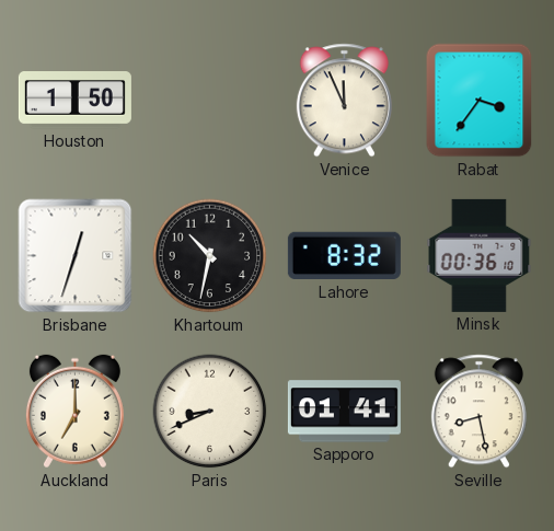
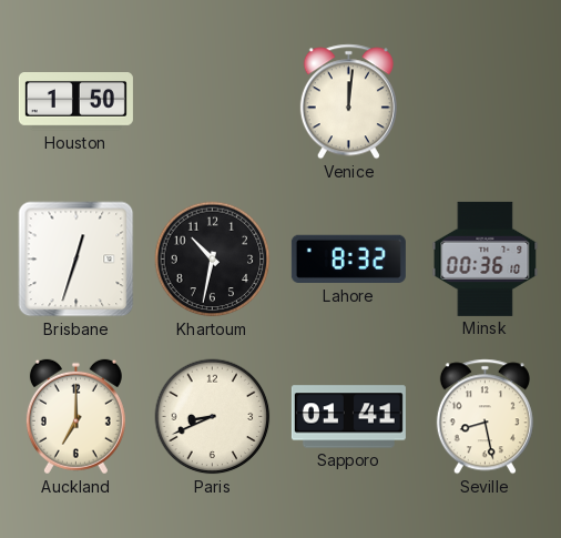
Venice: 11:56 -> 12:01
Rabat: 3:36 -> none
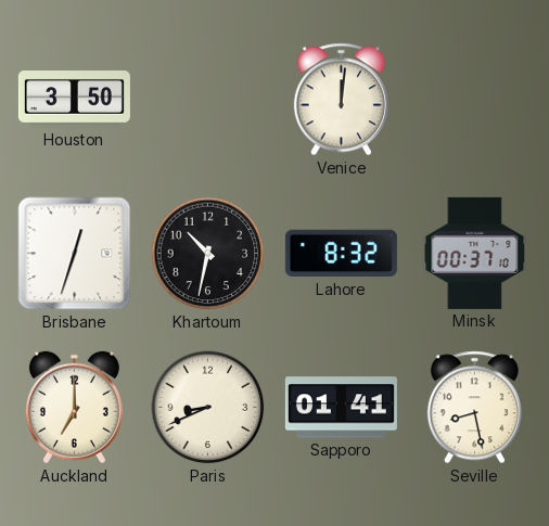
Houston: 1:50 -> 3:50
Minsk: 00:36 -> 00:37
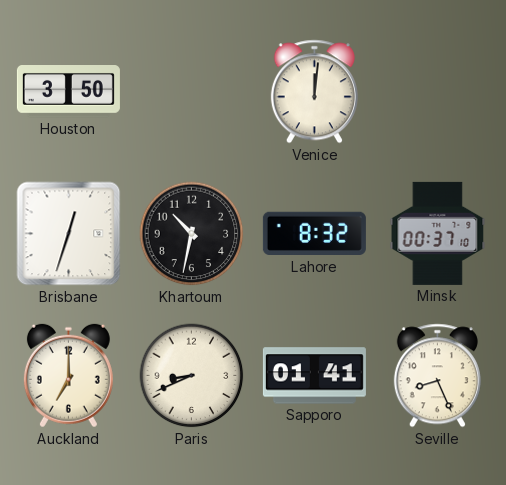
Seville: 8:28 -> 8:26
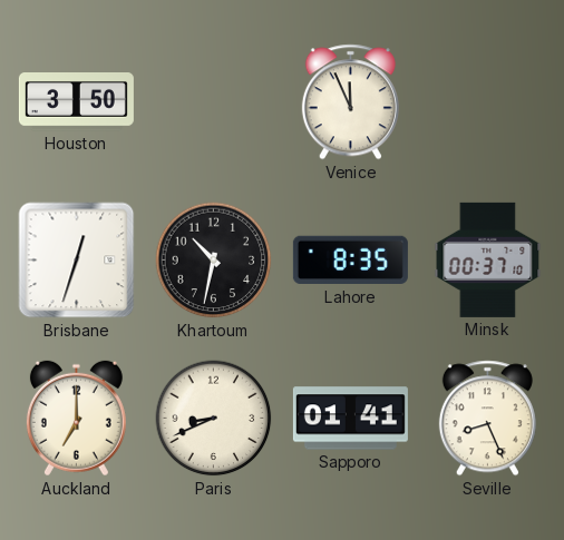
Venice: 12:01 -> 11:56
Lahore: 8:32 -> 8:35
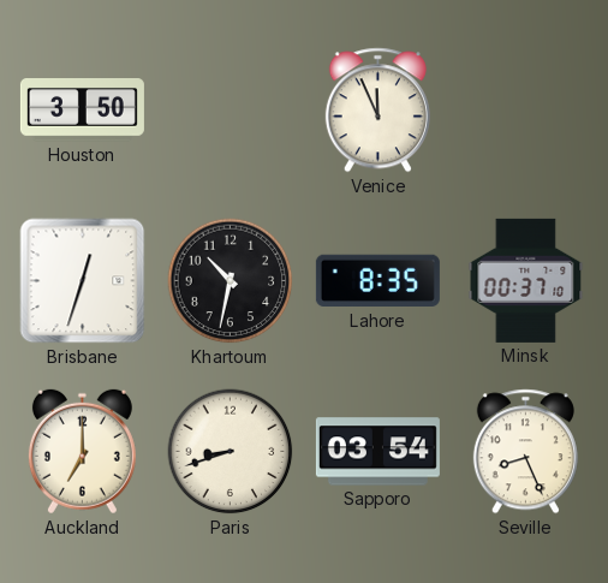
Paris: 8:41 -> 8:42
Sapporo: 01:41 -> 03:54
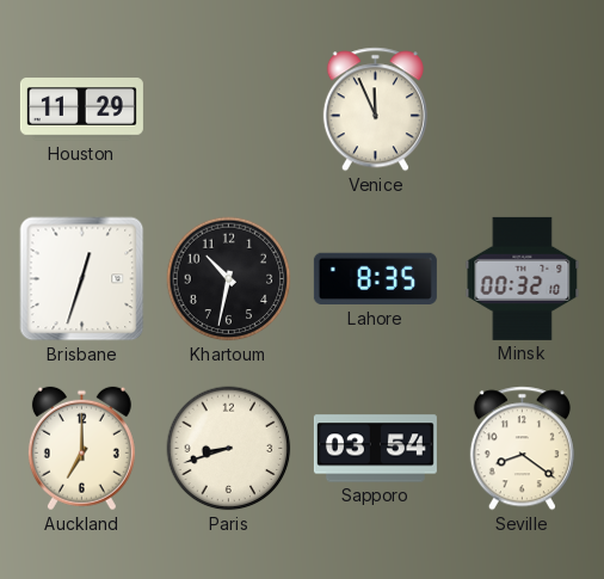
Houston: 3:50 -> 11:29
Minsk: 00:37 -> 00:32
Seville: 8:26 -> 8:21
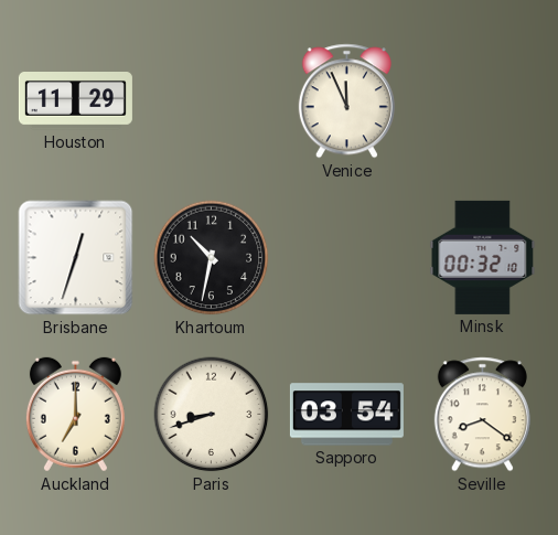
Lahore: 8:35 -> none
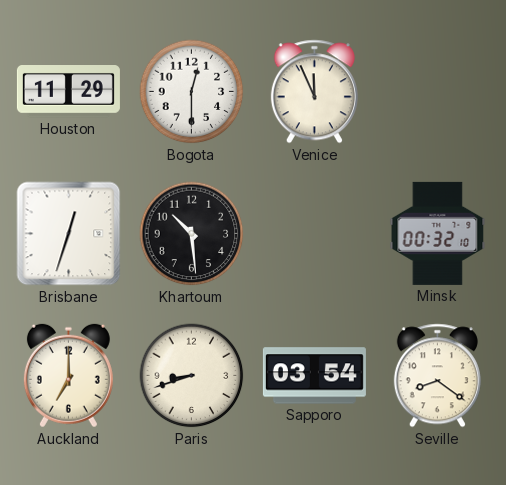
Bogota: none -> 12:30
Khartoum: 10:32 -> 10:29
